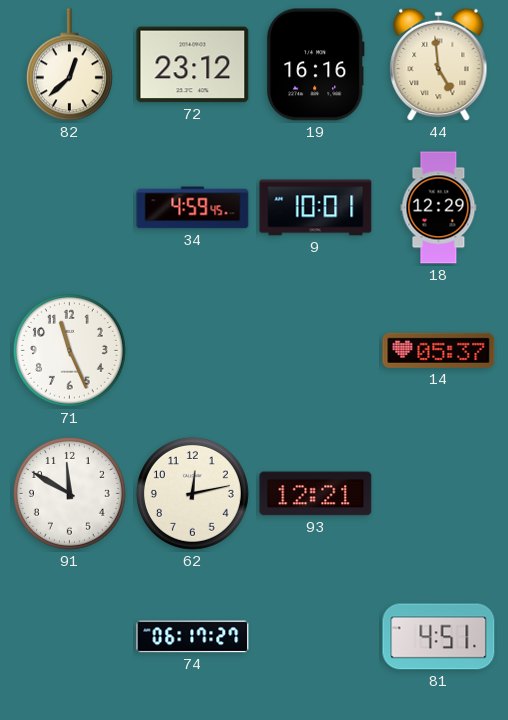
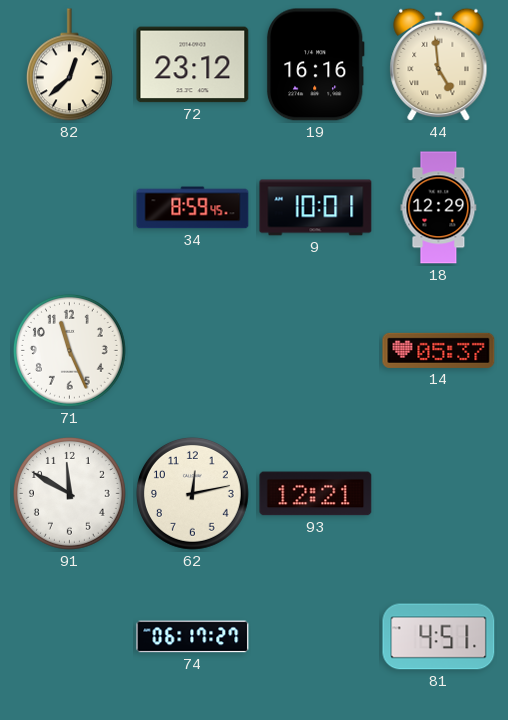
34: 4:59 -> 8:59
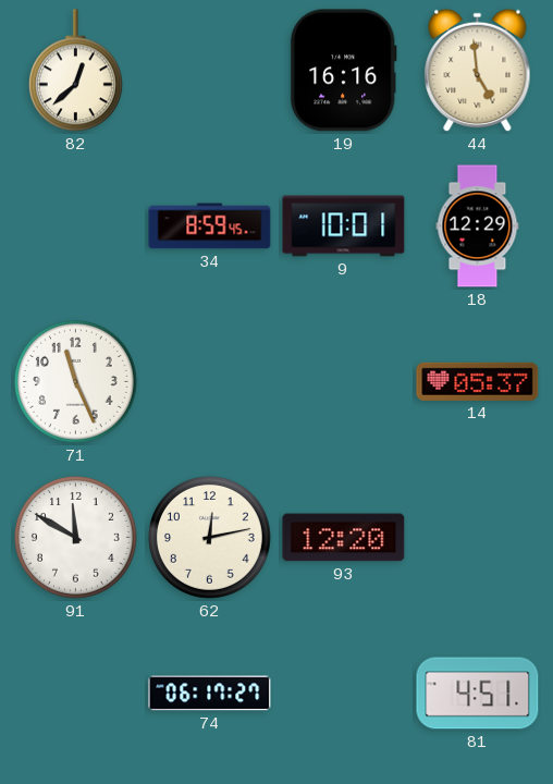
72: 23:12 -> none
93: 12:21 -> 12:20
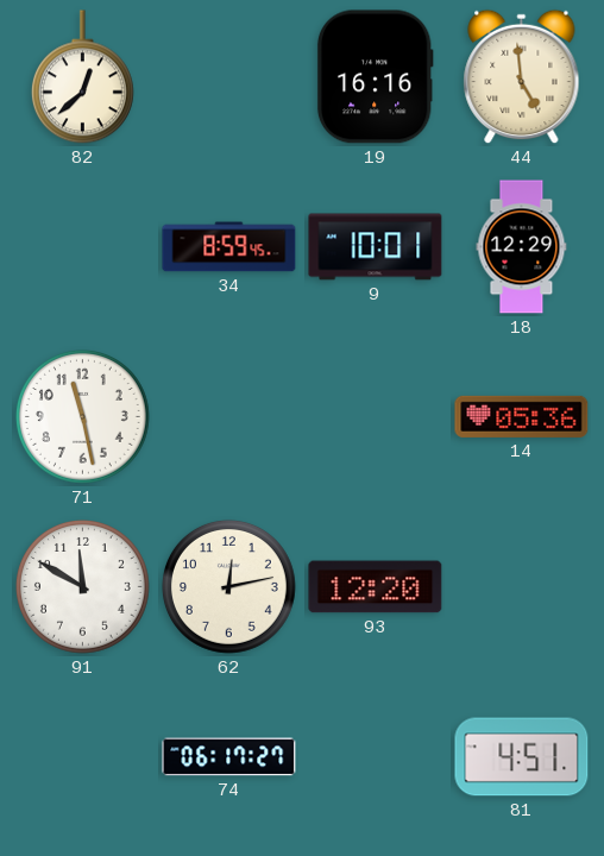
71: 11:26 -> 11:28
14: 05:37 -> 05:36
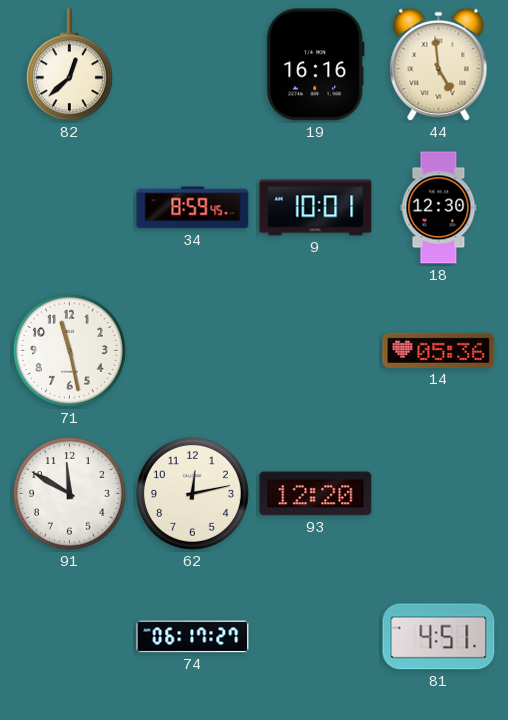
18: 12:29 -> 12:30
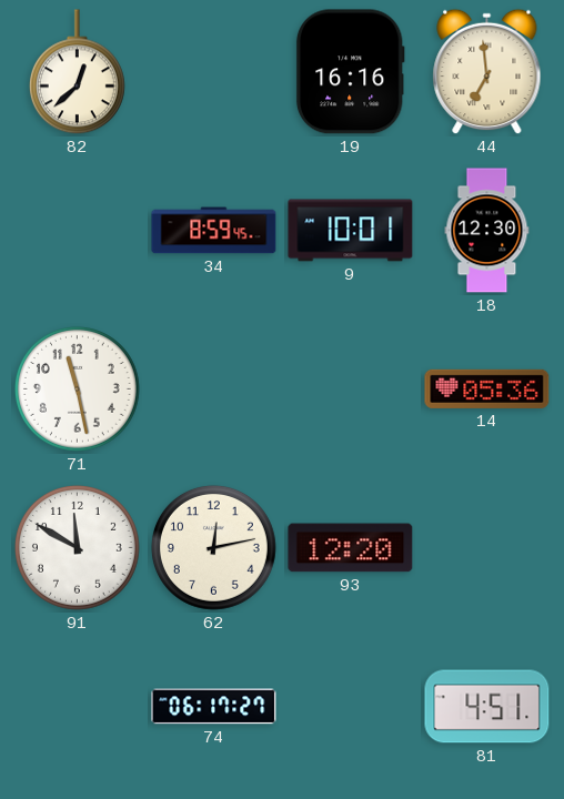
44: 4:59 -> 6:59
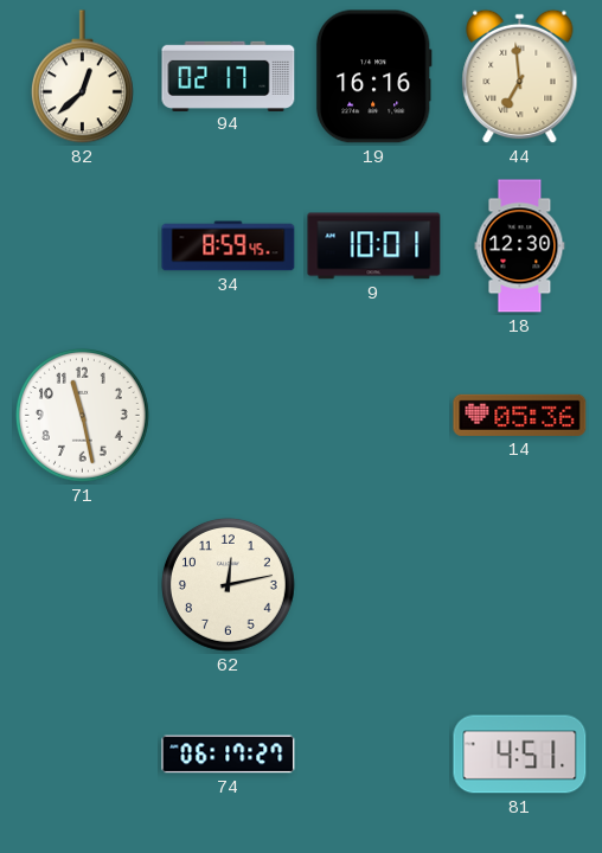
94: none -> 02:17
91: 11:50 -> none
93: 12:20 -> none
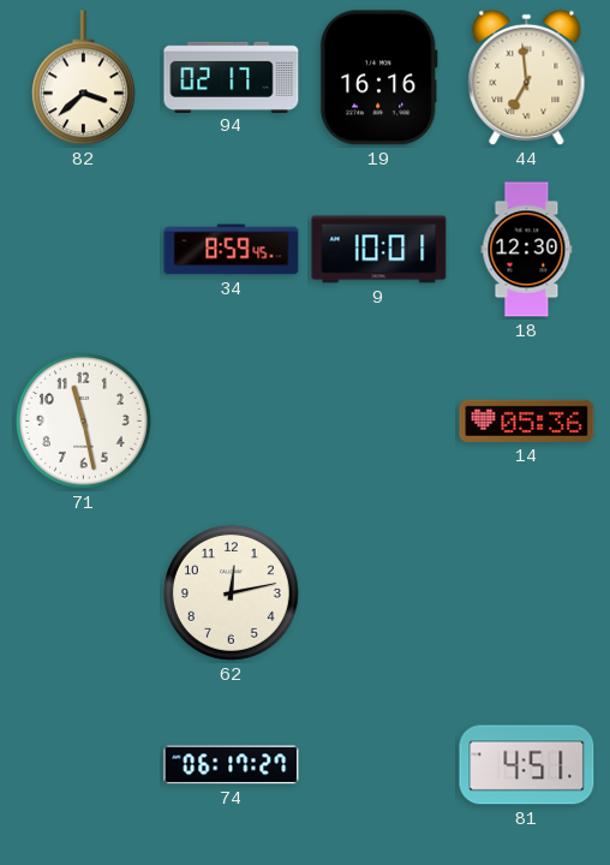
82: 12:38 -> 3:38
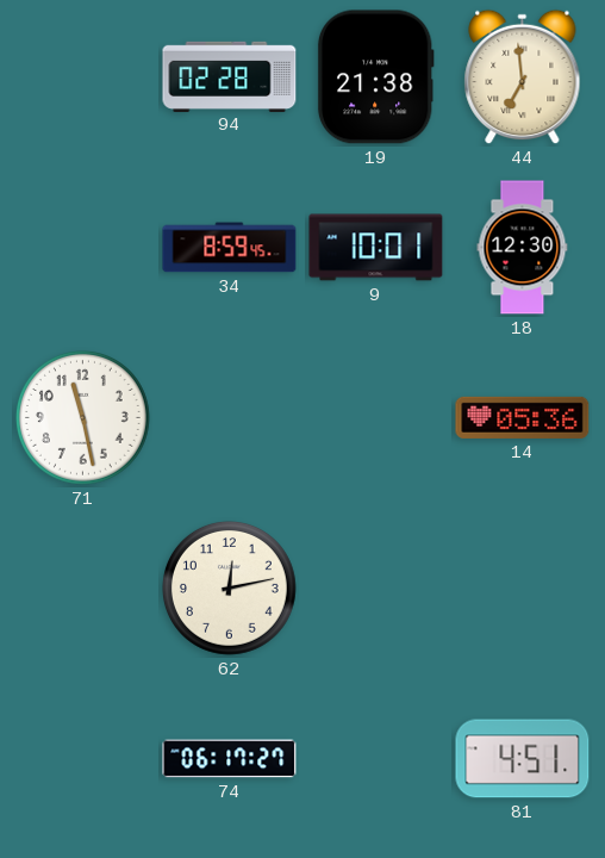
82: 3:38 -> none
94: 02:17 -> 02:28
19: 16:16 -> 21:38
